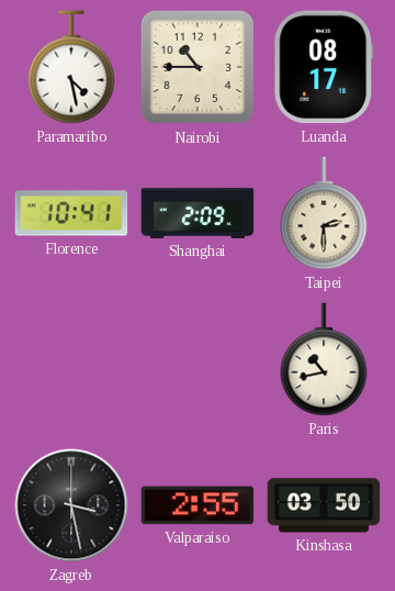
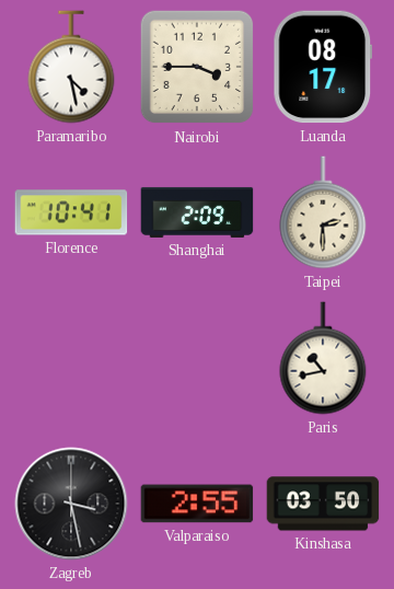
Nairobi: 10:45 -> 3:45
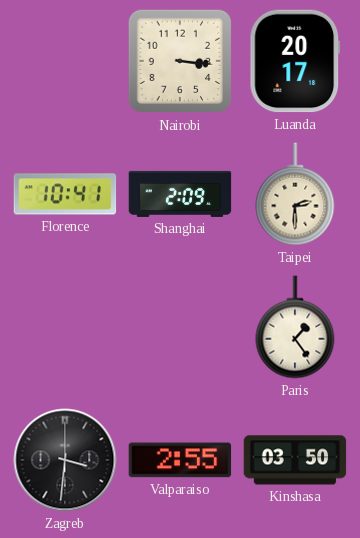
Paramaribo: 4:28 -> none
Nairobi: 3:45 -> 3:16
Luanda: 08:17 -> 20:17
Paris: 10:43 -> 1:24
Zagreb: 3:28 -> 3:31
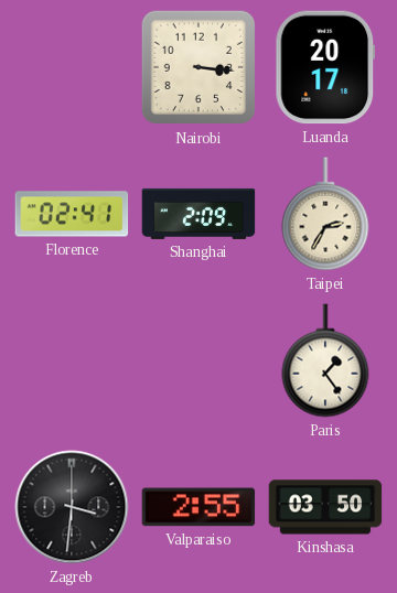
Florence: 10:41 -> 02:41
Taipei: 2:30 -> 2:35
